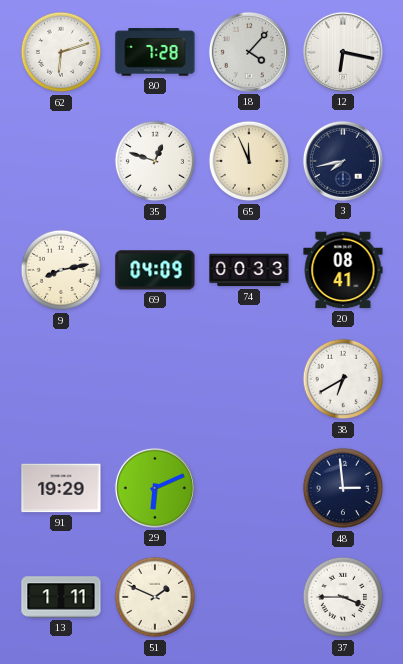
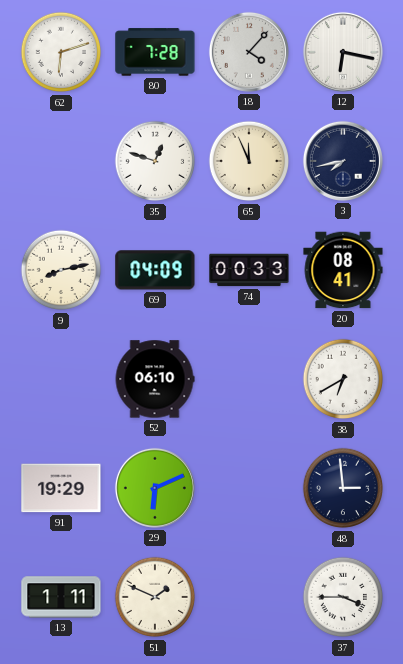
52: none -> 06:10
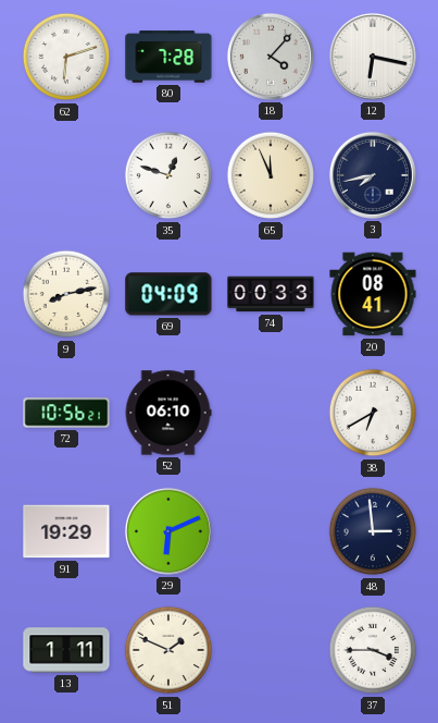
72: none -> 10:56
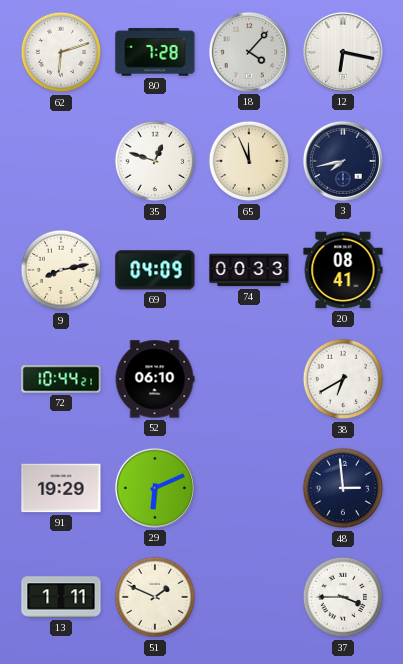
72: 10:56 -> 10:44
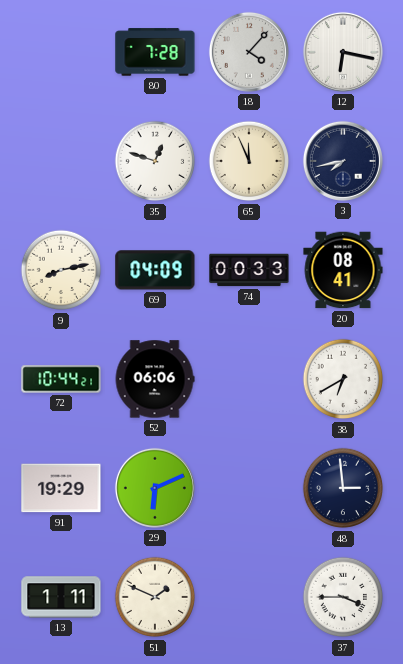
62: 6:12 -> none
52: 06:10 -> 06:06
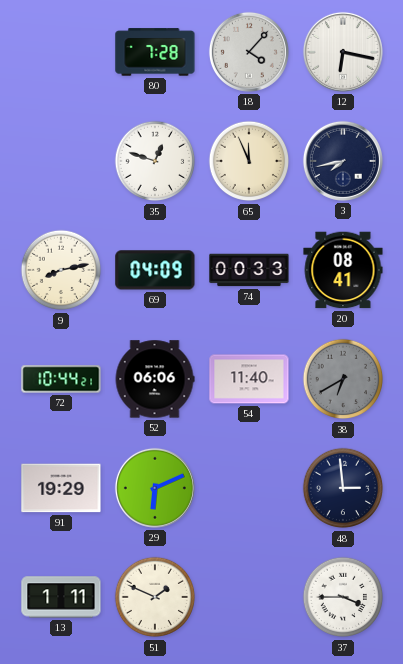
54: none -> 11:40
38 dial: white -> grey
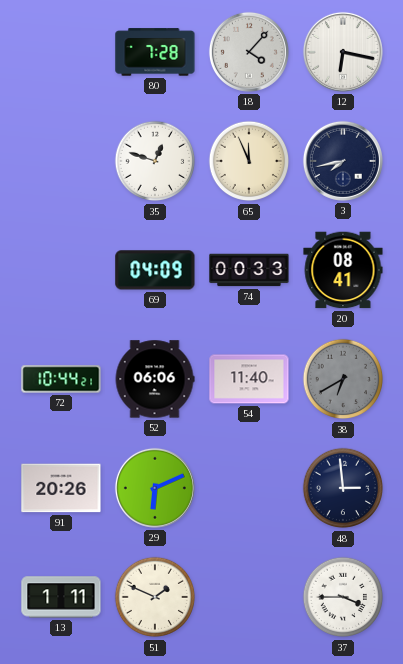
9: 8:13 -> none
91: 19:29 -> 20:26
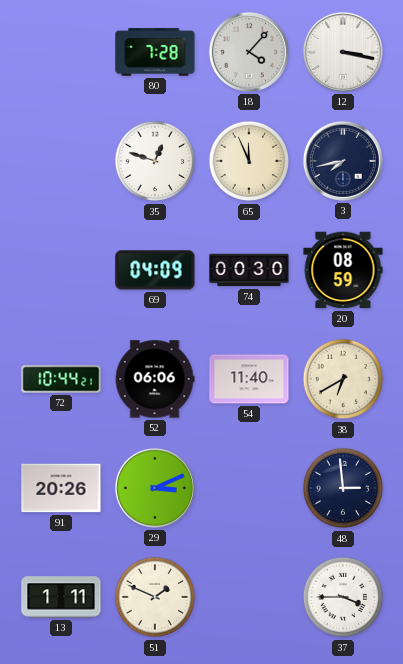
12: 6:17 -> 3:17
74: 00:33 -> 00:30
20: 08:41 -> 08:59
38 dial: grey -> cream
29: 6:11 -> 3:11
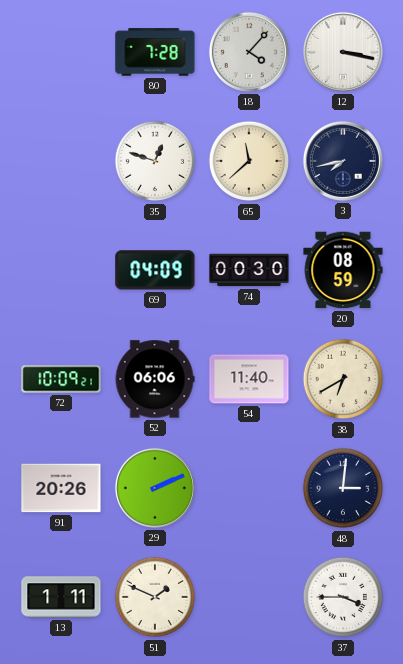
65: 11:56 -> 11:38
72: 10:44 -> 10:09
29: 3:11 -> 2:11
48: 2:59 -> 3:01
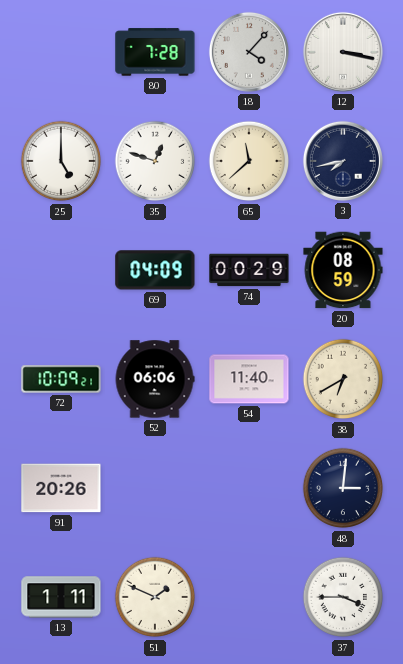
25: none -> 5:00
74: 00:30 -> 00:29
29: 2:11 -> none
